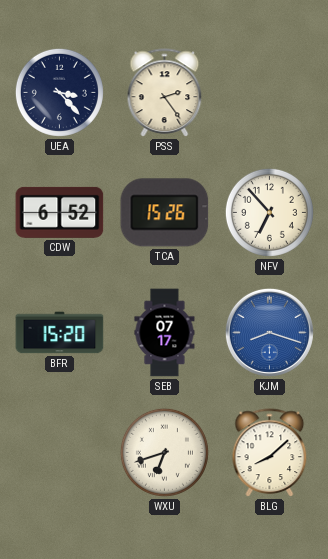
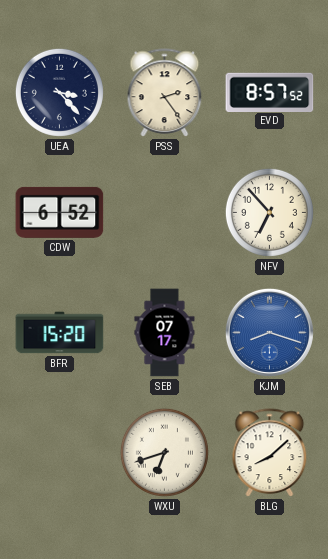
EVD: none -> 8:57
TCA: 15:26 -> none
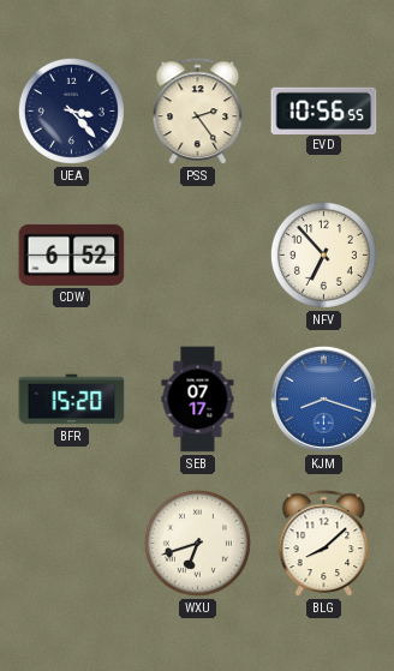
EVD: 8:57 -> 10:56
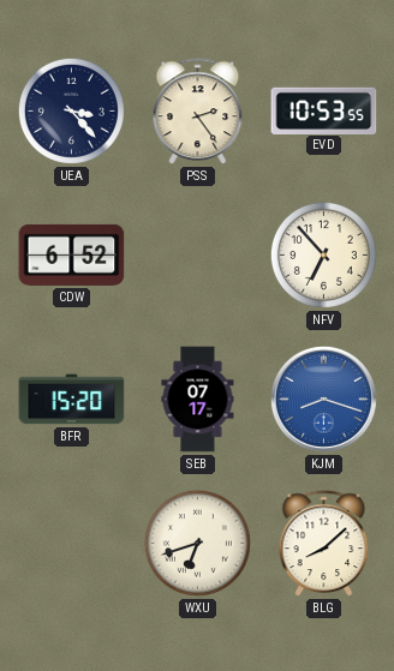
EVD: 10:56 -> 10:53
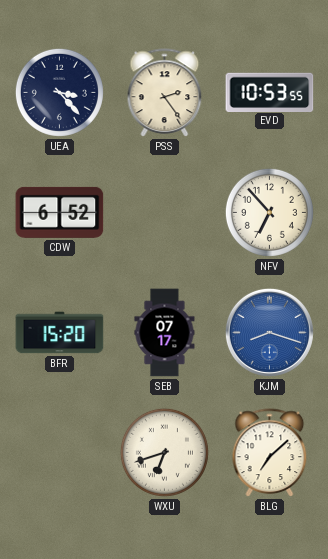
BLG: 8:08 -> 7:08
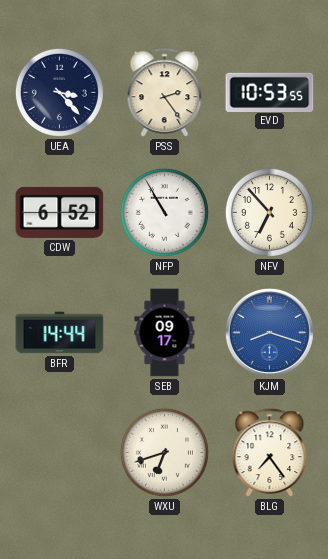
NFP: none -> 10:55
BFR: 15:20 -> 14:44
SEB: 07:17 -> 09:17
BLG: 7:08 -> 7:24
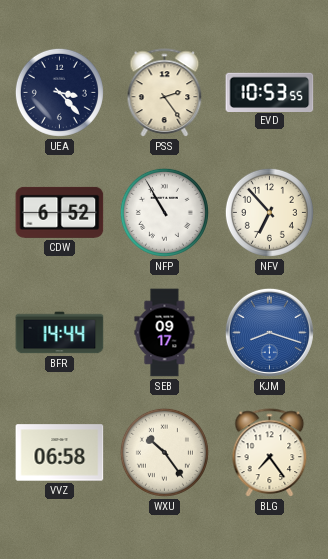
VVZ: none -> 06:58
WXU: 6:42 -> 10:24
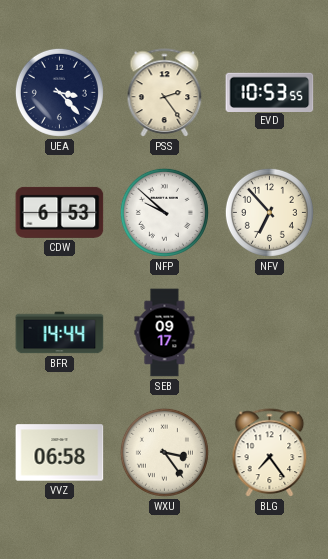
CDW: 6:52 -> 6:53
NFP: 10:55 -> 9:52
KJM: 8:18 -> none
WXU: 10:24 -> 3:24
